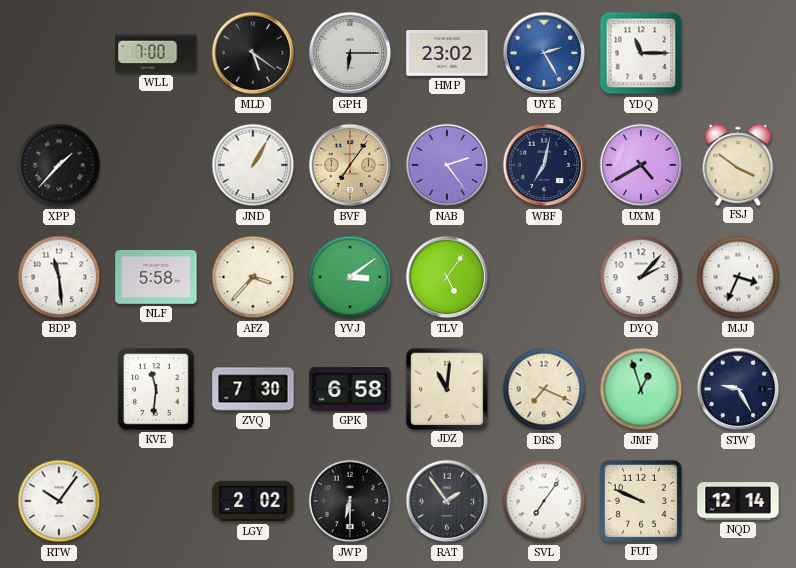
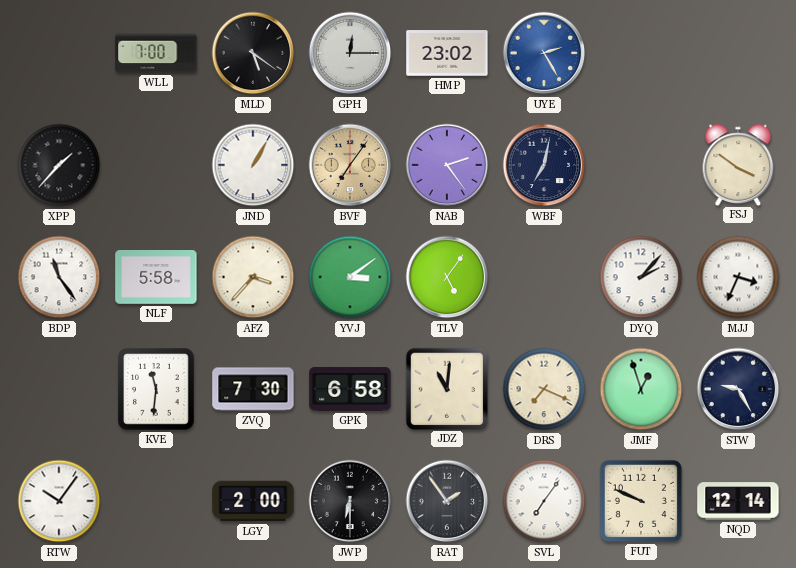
GPH: 6:15 -> 12:15
YDQ: 11:15 -> none
UXM: 4:40 -> none
BDP: 11:29 -> 11:24
LGY: 2:02 -> 2:00
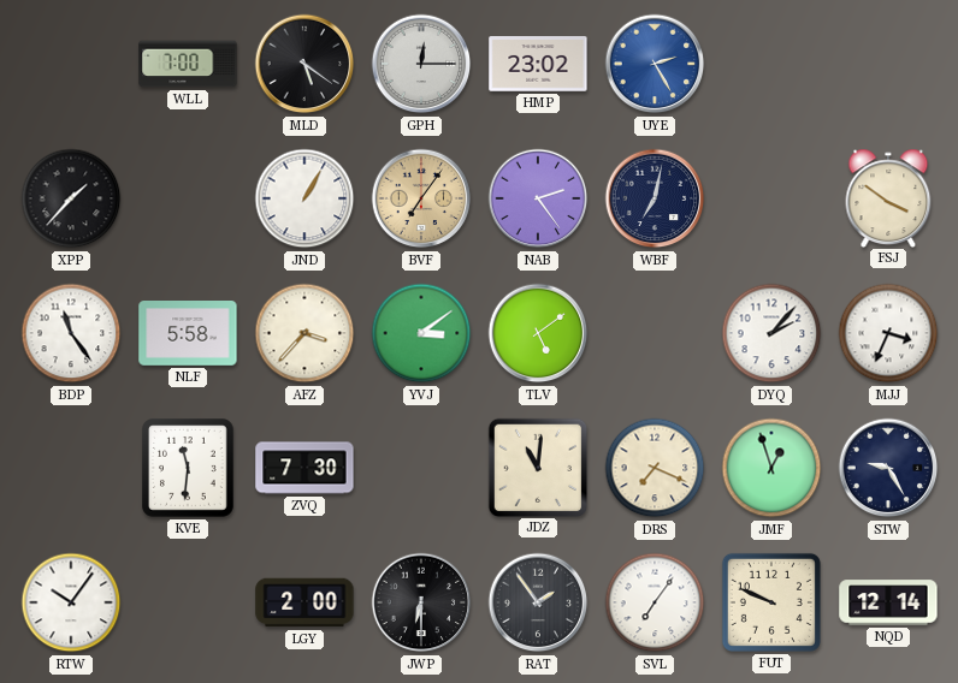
TLV: 5:06 -> 5:09
GPK: 6:58 -> none
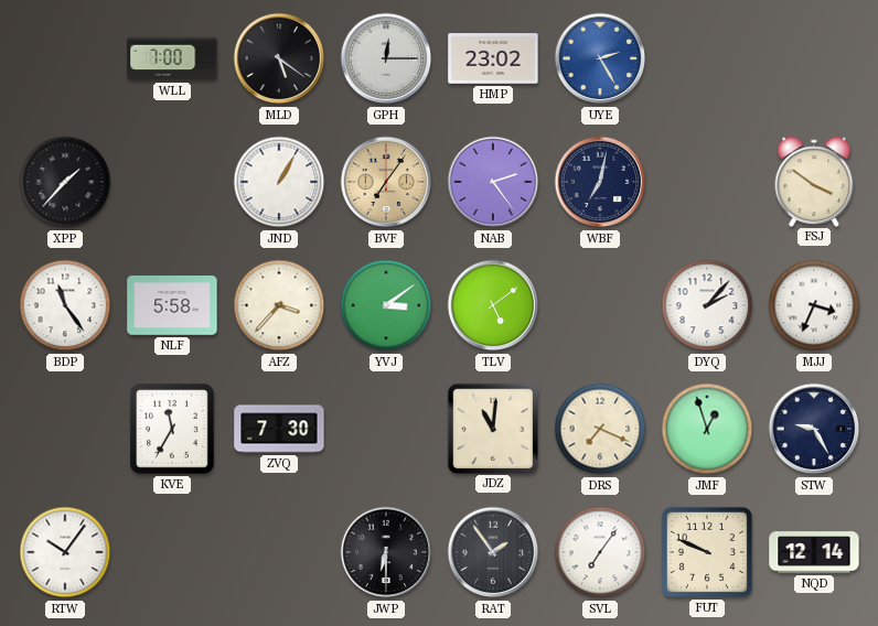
KVE: 11:31 -> 11:35
LGY: 2:00 -> none
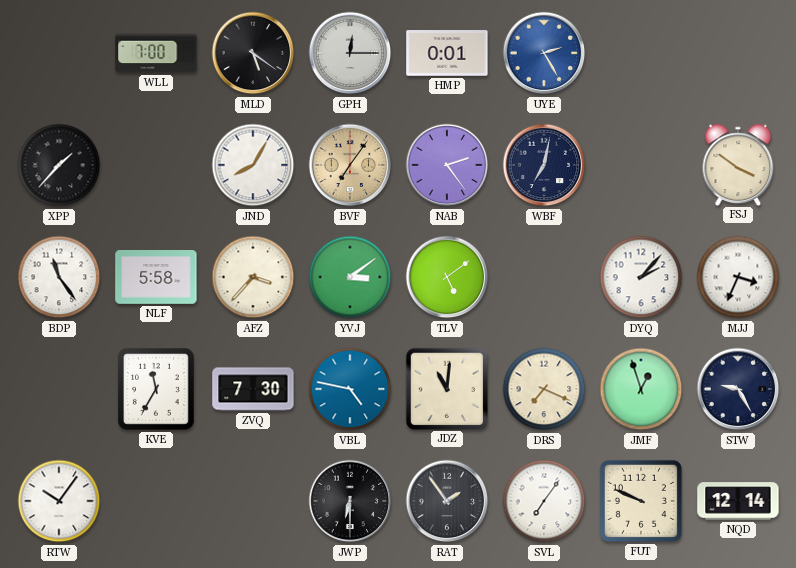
HMP: 23:02 -> 0:01
JND: 1:05 -> 8:05
VBL: none -> 4:47
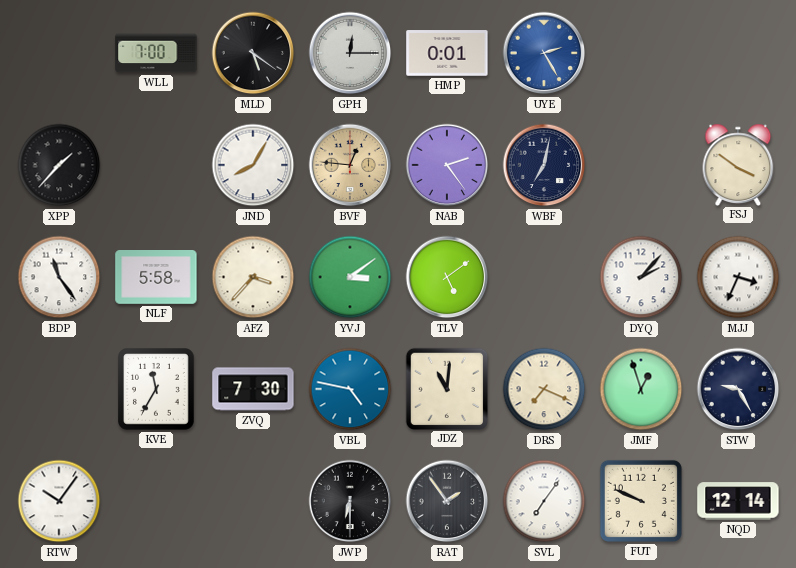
BVF: 7:06 -> 12:46
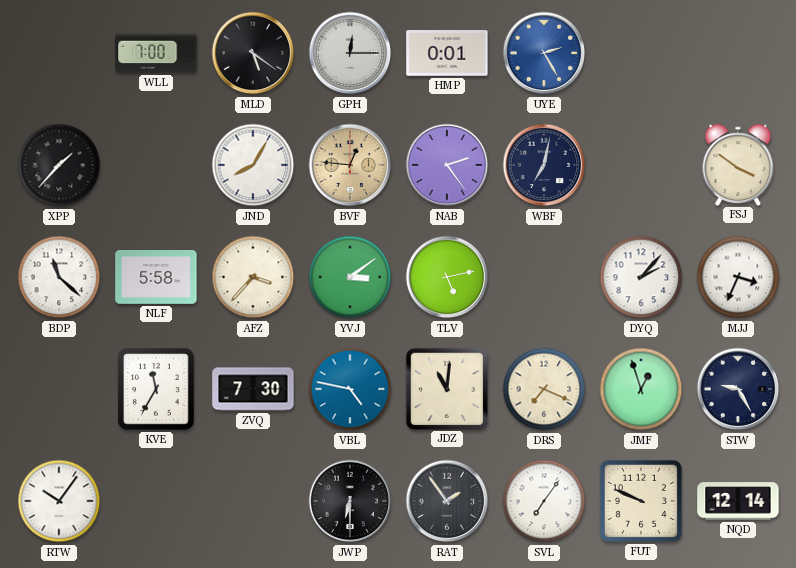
BDP: 11:24 -> 11:22
TLV: 5:09 -> 5:13
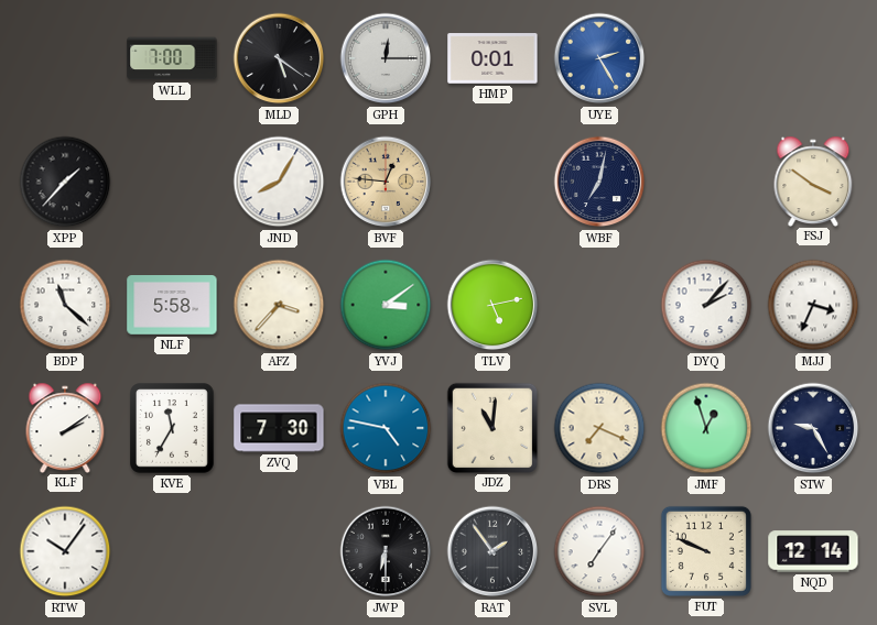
NAB: 2:24 -> none
KLF: none -> 2:09
